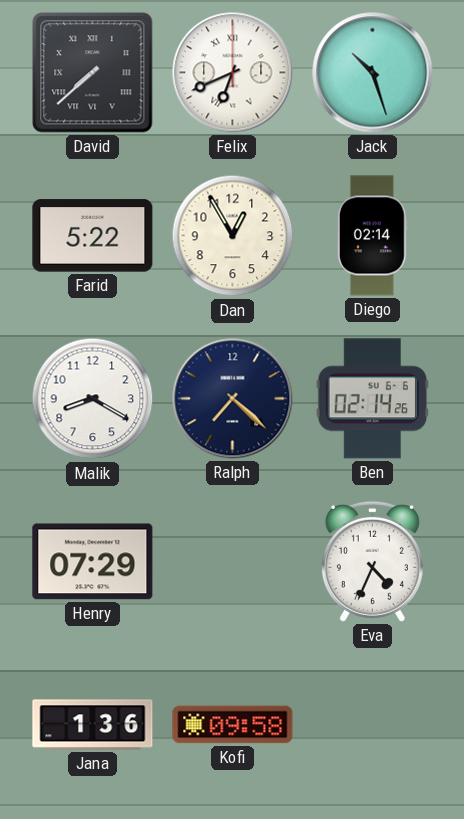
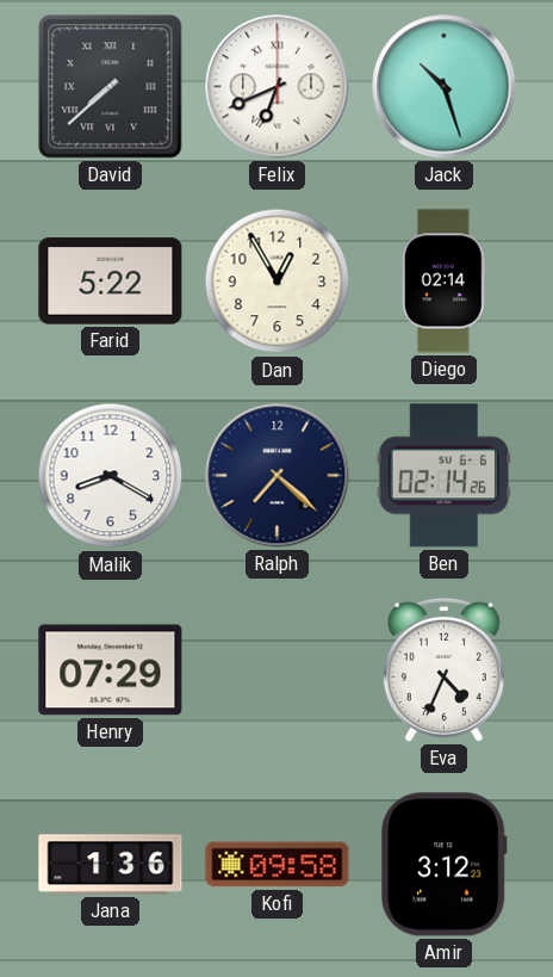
Amir: none -> 3:12
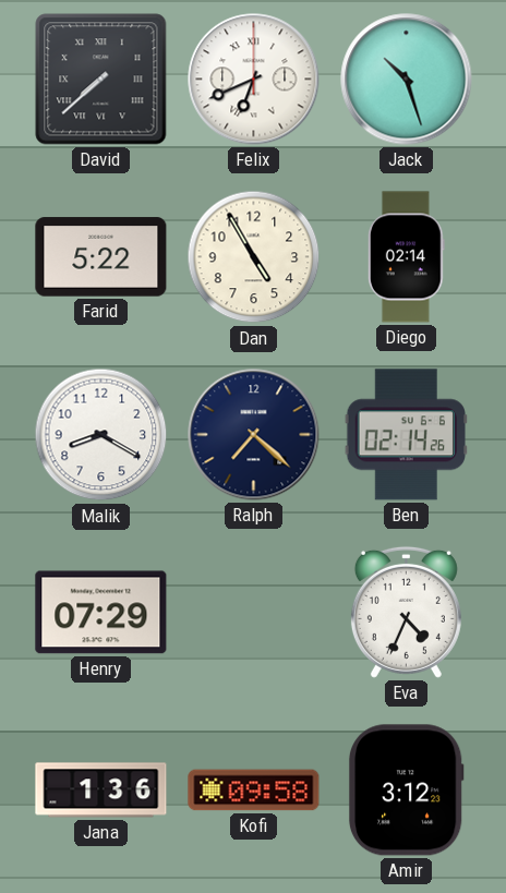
Dan: 12:55 -> 4:55
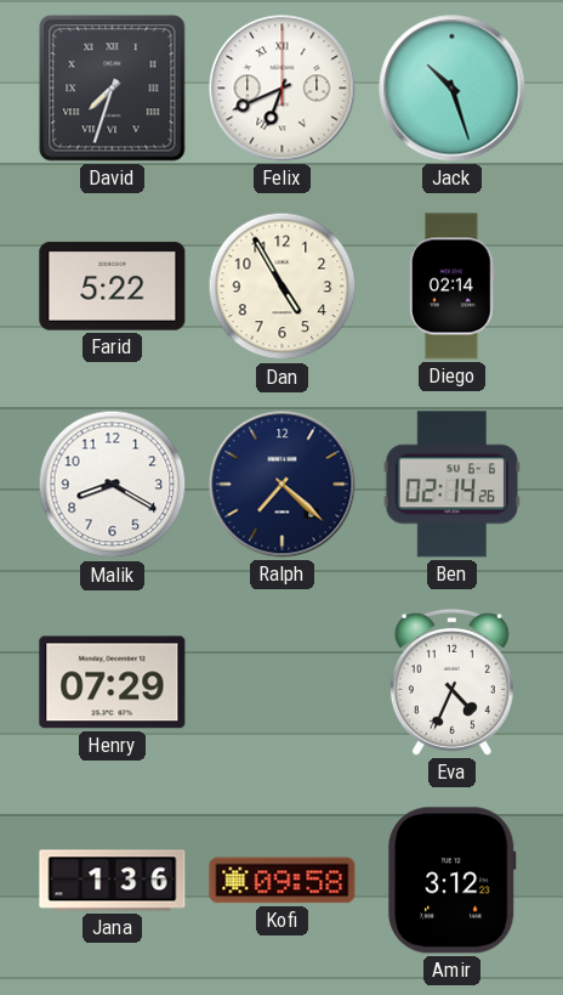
David: 7:38 -> 7:33
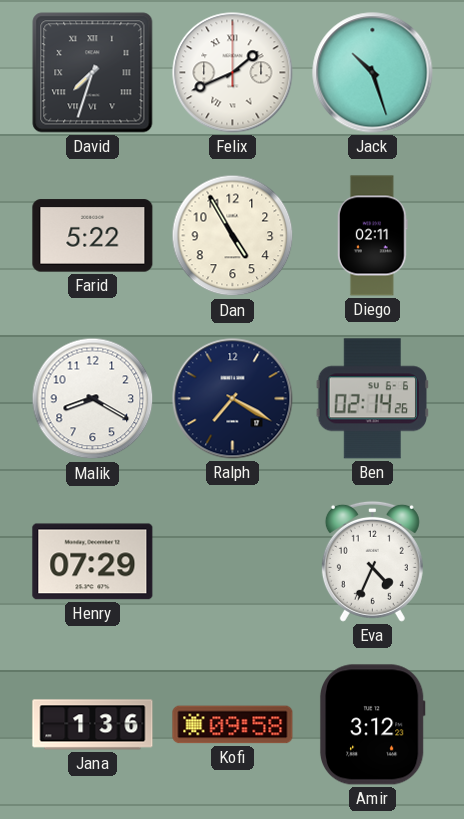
Felix: 6:41 -> 1:41
Diego: 02:14 -> 02:11
Ralph: 7:22 -> 7:20
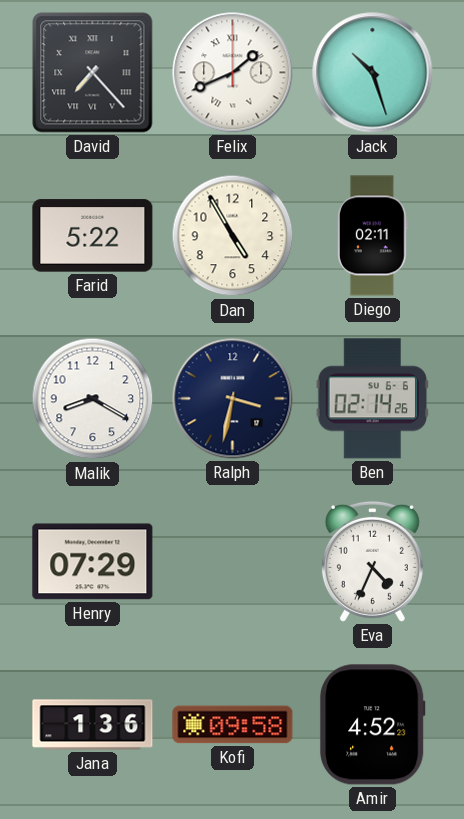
David: 7:33 -> 7:23
Ralph: 7:20 -> 3:32
Amir: 3:12 -> 4:52
